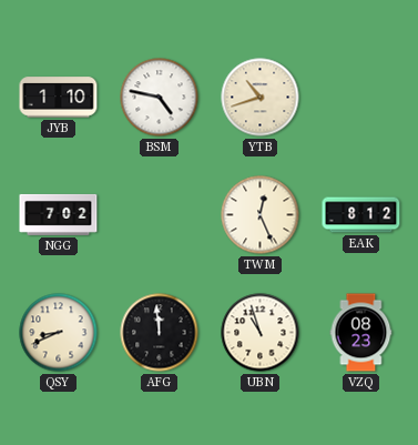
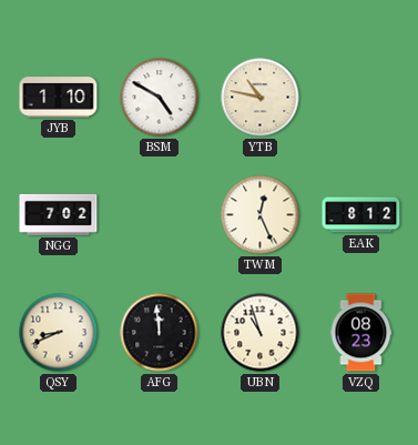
BSM: 4:47 -> 4:50
YTB: 10:42 -> 10:47
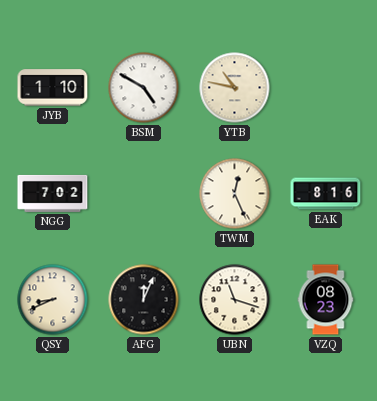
EAK: 8:12 -> 8:16
AFG: 11:59 -> 12:04
UBN: 10:57 -> 11:18
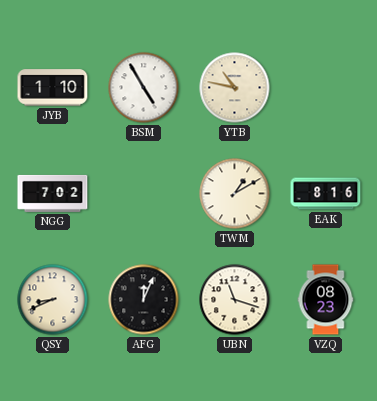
BSM: 4:50 -> 4:55
TWM: 12:26 -> 1:10
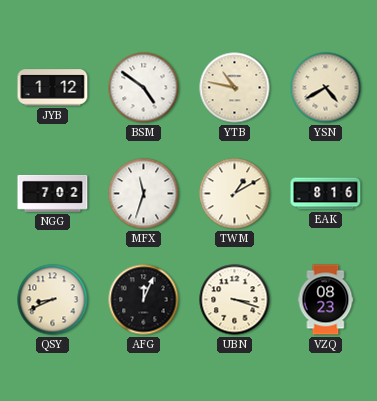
JYB: 1:10 -> 1:12
BSM: 4:55 -> 4:51
YSN: none -> 4:40
MFX: none -> 11:33
UBN: 11:18 -> 3:18
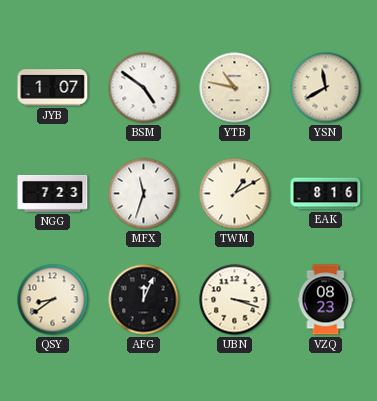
JYB: 1:12 -> 1:07
YSN: 4:40 -> 11:40
NGG: 7:02 -> 7:23
QSY: 8:41 -> 8:39
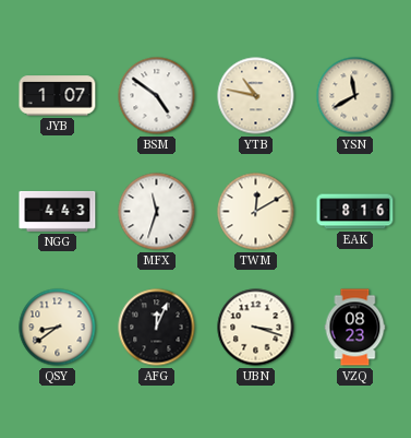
NGG: 7:23 -> 4:43
TWM: 1:10 -> 12:10
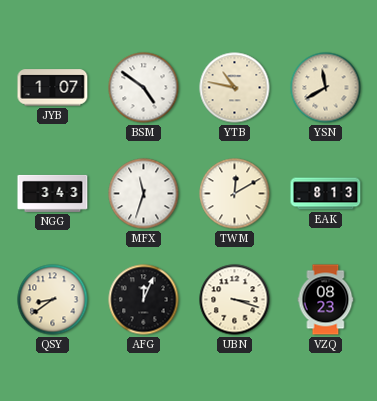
NGG: 4:43 -> 3:43
EAK: 8:16 -> 8:13
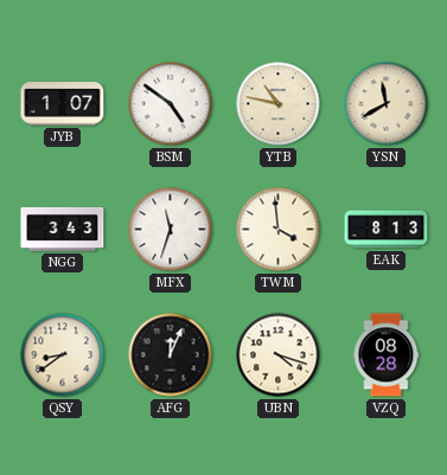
TWM: 12:10 -> 3:59
UBN: 3:18 -> 4:18
VZQ: 08:23 -> 08:28
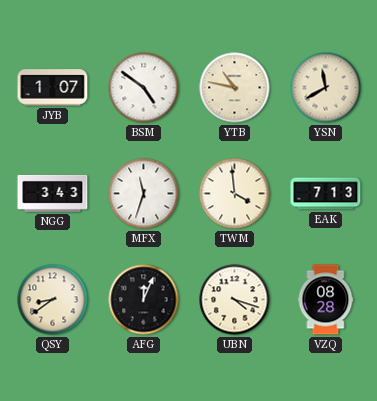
EAK: 8:13 -> 7:13
